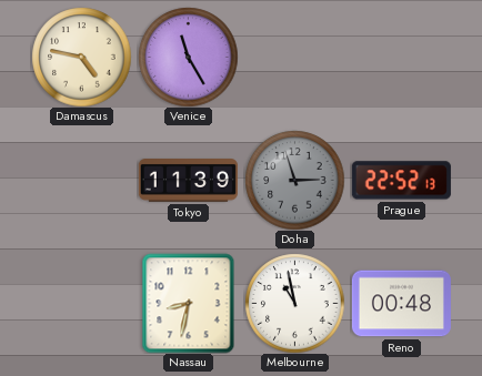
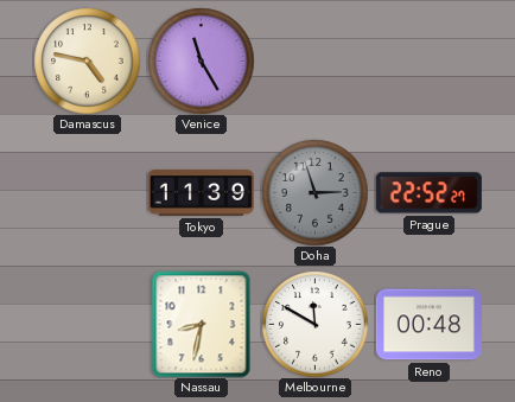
Prague: 22:52:13 -> 22:52:27
Melbourne: 10:58 -> 11:50
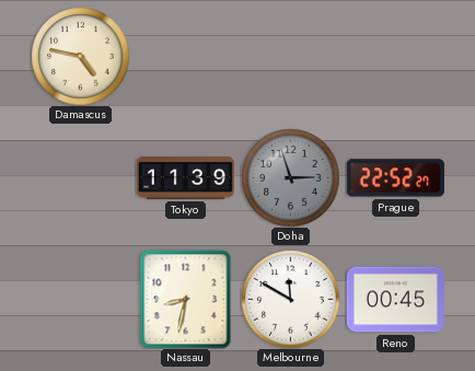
Venice: 11:25 -> none
Reno: 00:48 -> 00:45
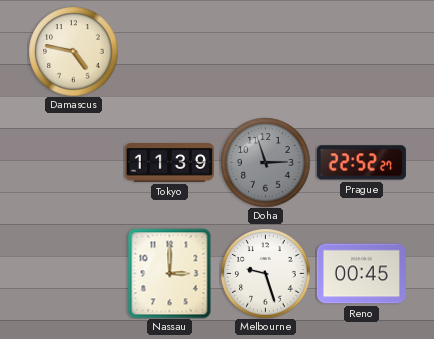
Nassau: 8:32 -> 3:00
Melbourne: 11:50 -> 9:27
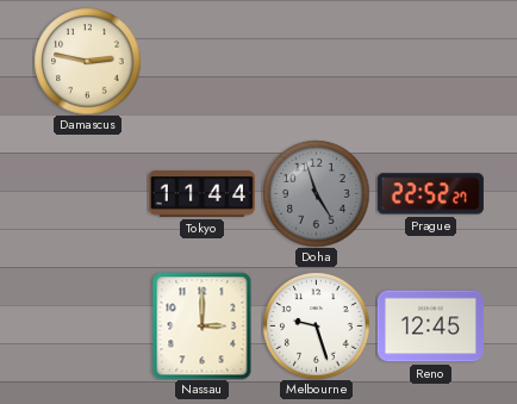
Damascus: 4:47 -> 2:47
Tokyo: 11:39 -> 11:44
Doha: 2:57 -> 4:57
Reno: 00:45 -> 12:45
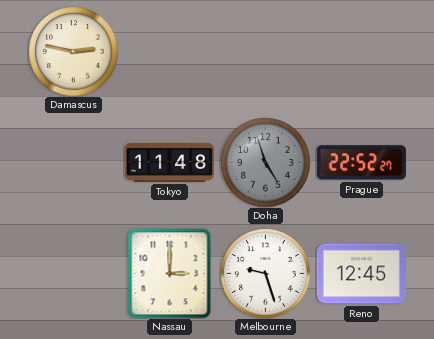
Tokyo: 11:44 -> 11:48
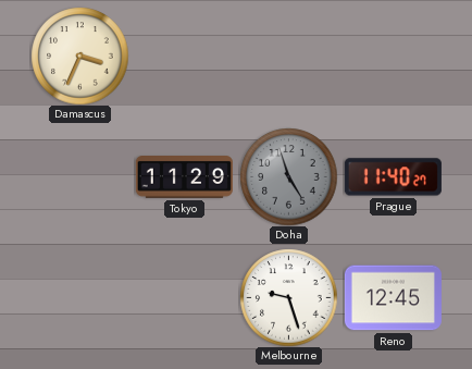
Damascus: 2:47 -> 3:34
Tokyo: 11:48 -> 11:29
Prague: 22:52 -> 11:40
Nassau: 3:00 -> none
